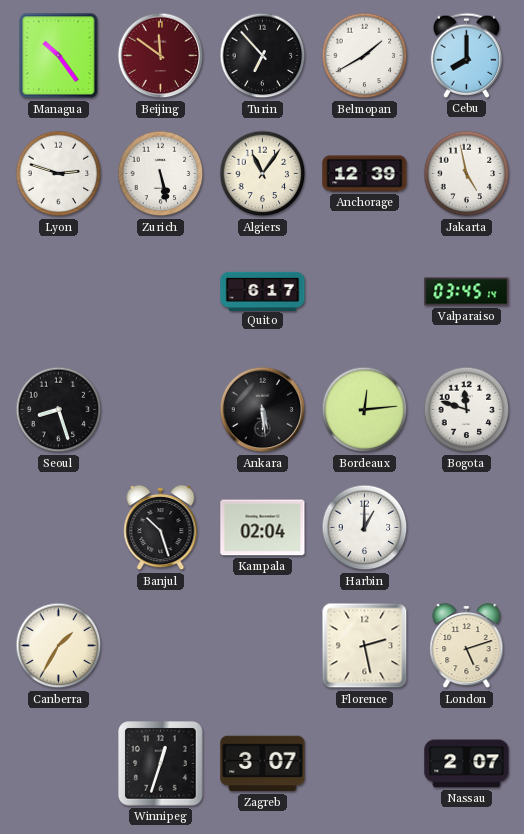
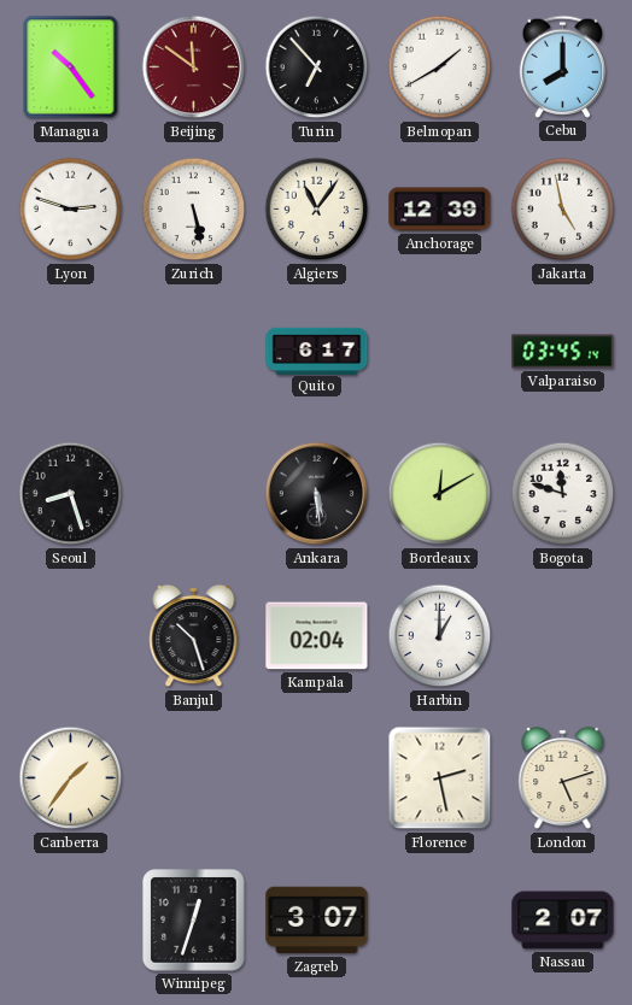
Bordeaux: 12:14 -> 12:10
Canberra: 1:35 -> 1:36
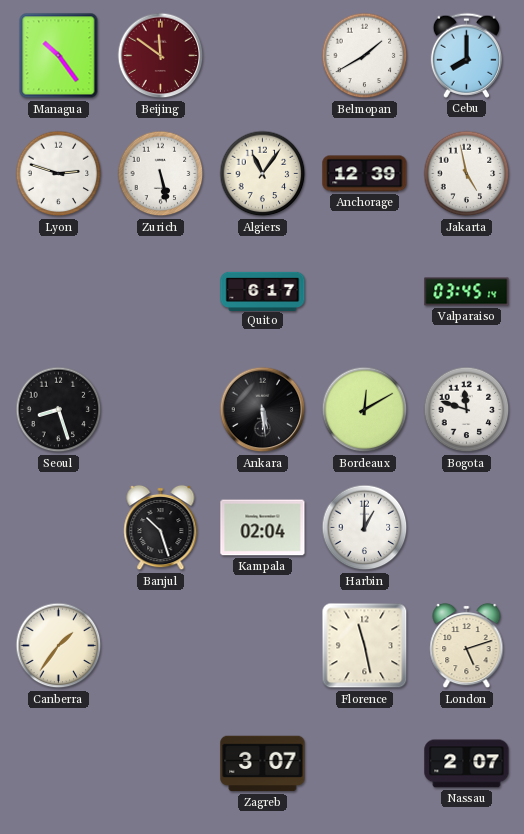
Turin: 6:53 -> none
Florence: 2:28 -> 11:28
Winnipeg: 12:33 -> none
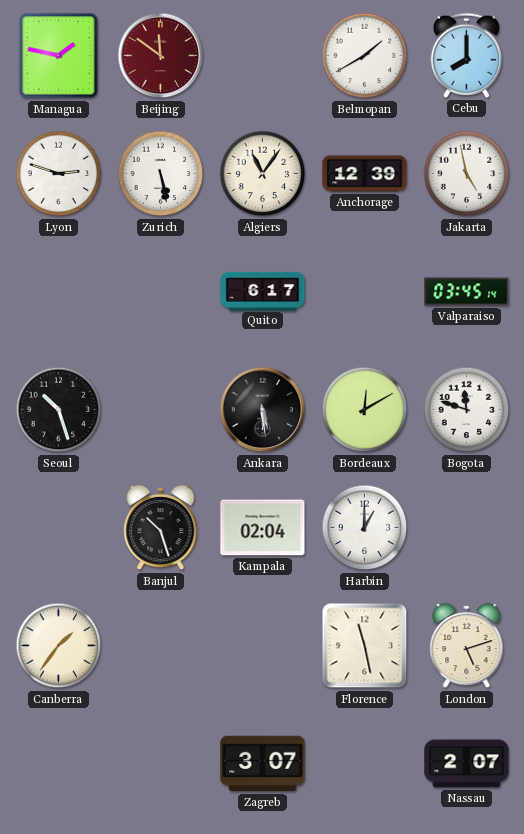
Managua: 10:24 -> 1:47
Seoul: 8:27 -> 10:27
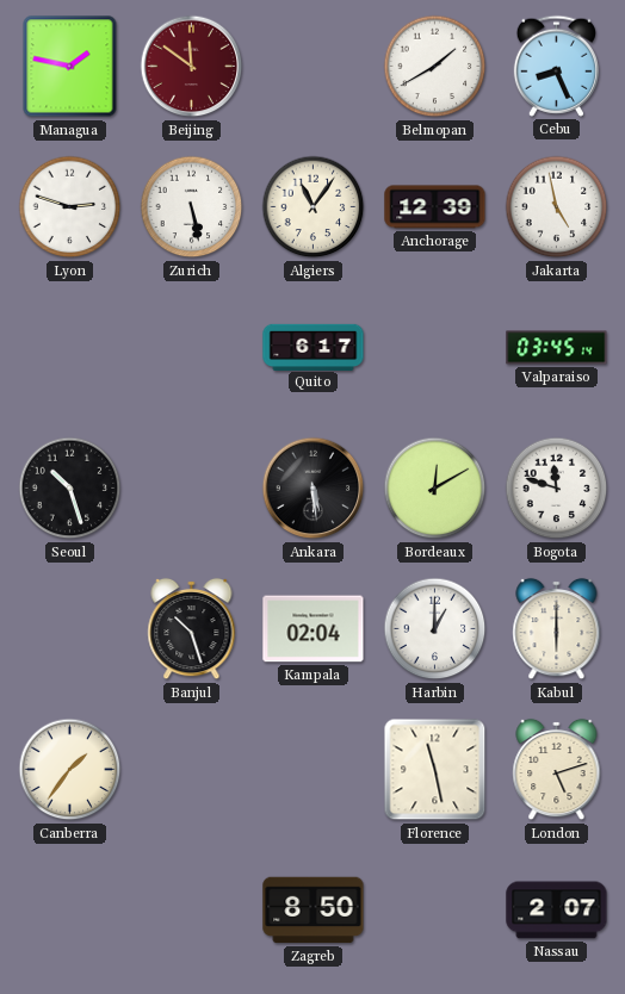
Cebu: 8:00 -> 8:26
Kabul: none -> 6:00
Zagreb: 3:07 -> 8:50
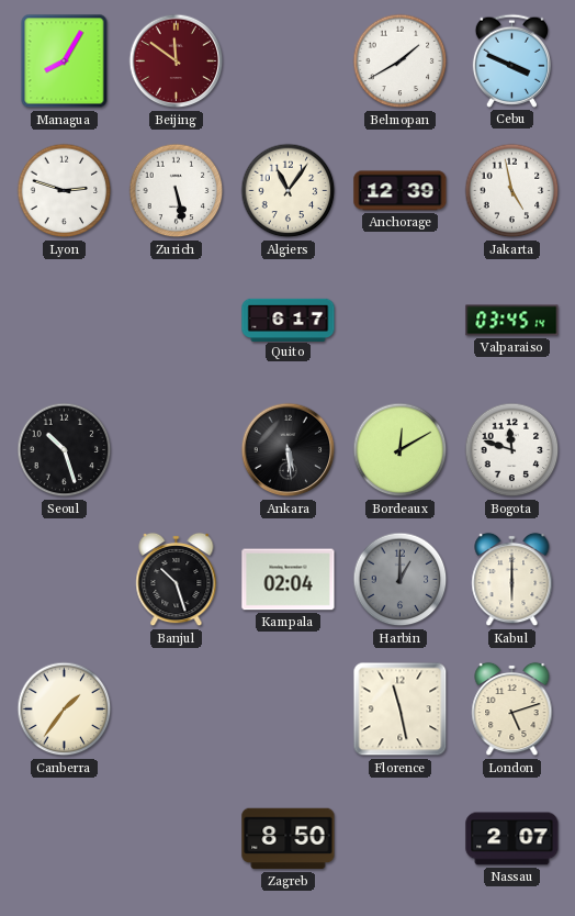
Managua: 1:47 -> 8:05
Cebu: 8:26 -> 3:49
Harbin dial: white -> grey
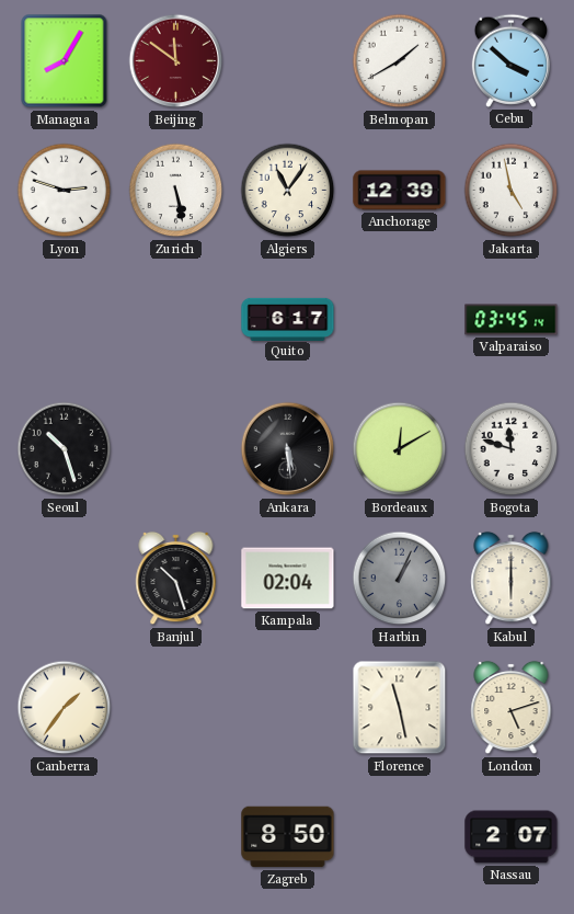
Cebu: 3:49 -> 3:52
Harbin: 1:00 -> 1:04
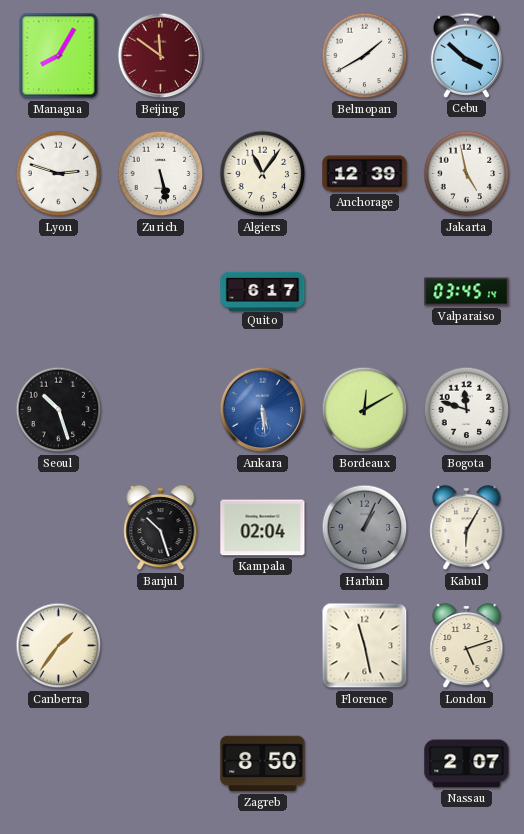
Ankara dial: black -> blue
Kabul: 6:00 -> 6:05
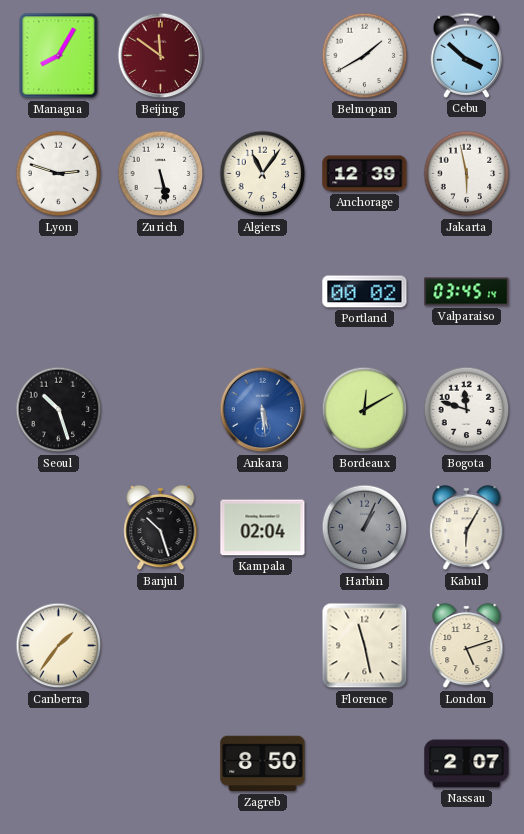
Jakarta: 4:58 -> 5:58
Quito: 6:17 -> none
Portland: none -> 00:02
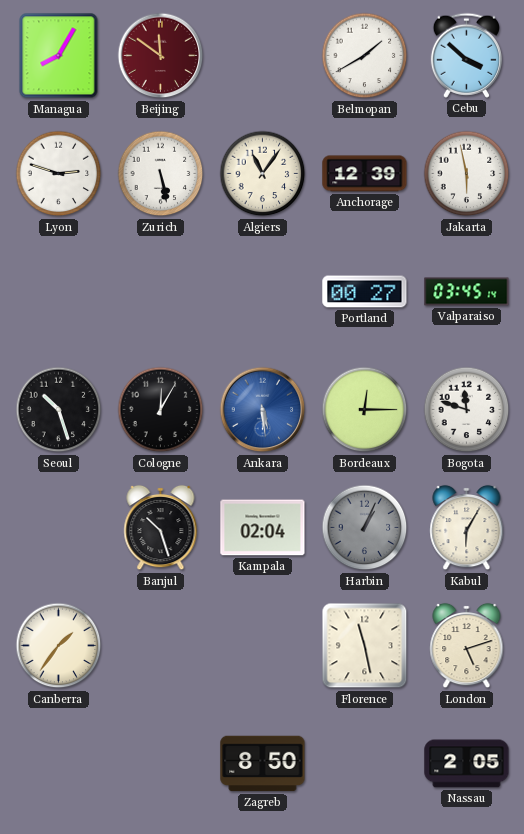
Portland: 00:02 -> 00:27
Cologne: none -> 12:05
Bordeaux: 12:10 -> 12:15
Nassau: 2:07 -> 2:05
